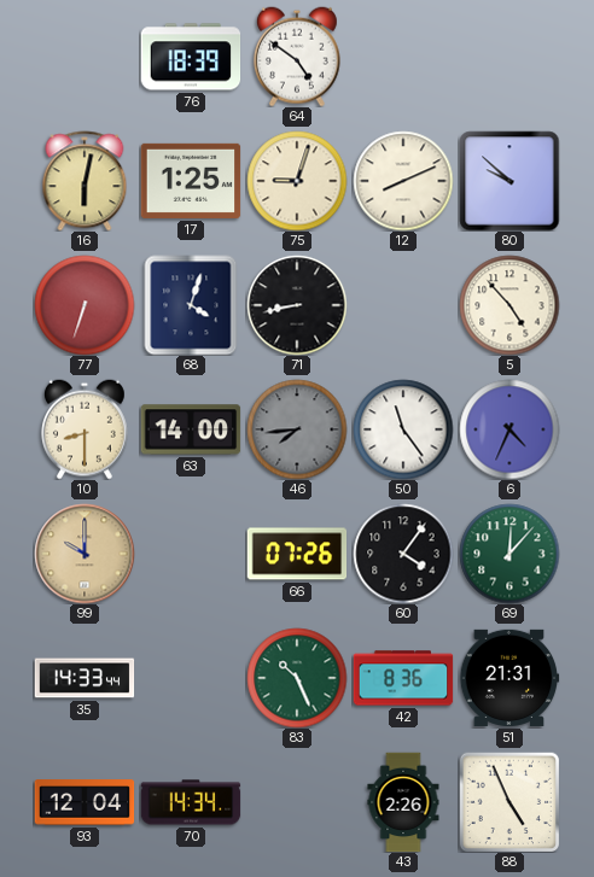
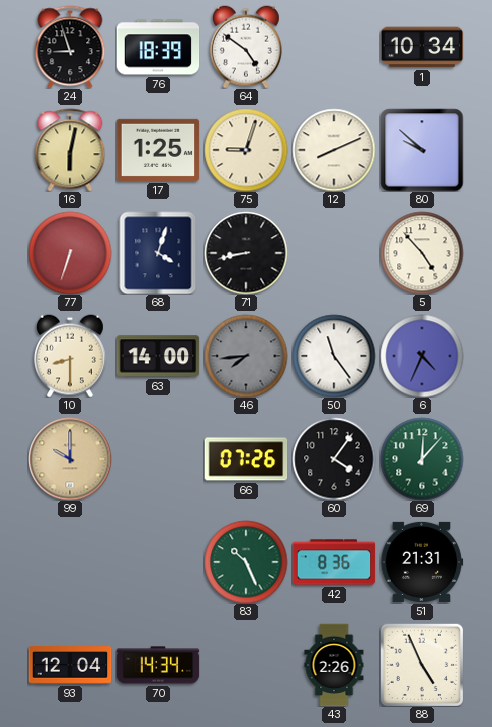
24: none -> 8:57
1: none -> 10:34
35: 14:33 -> none
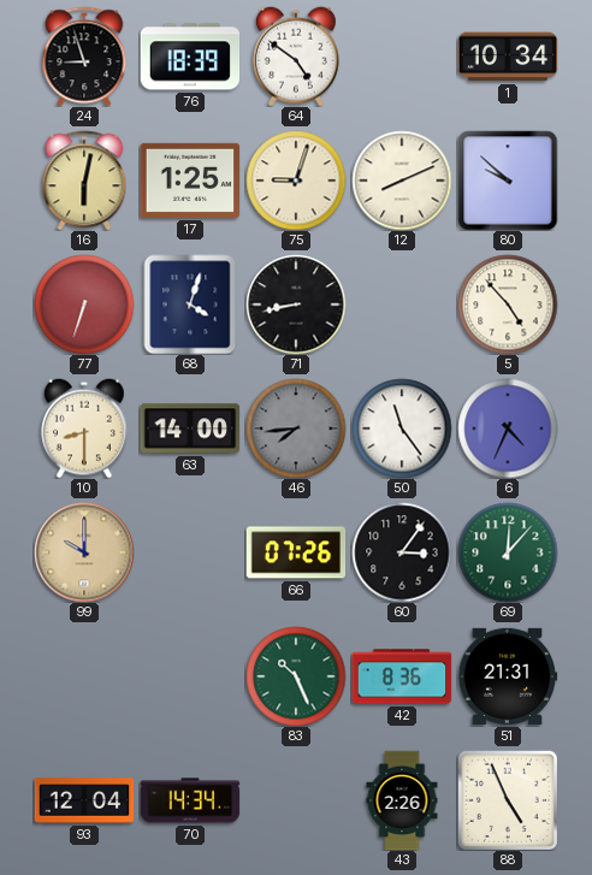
60: 4:06 -> 3:06
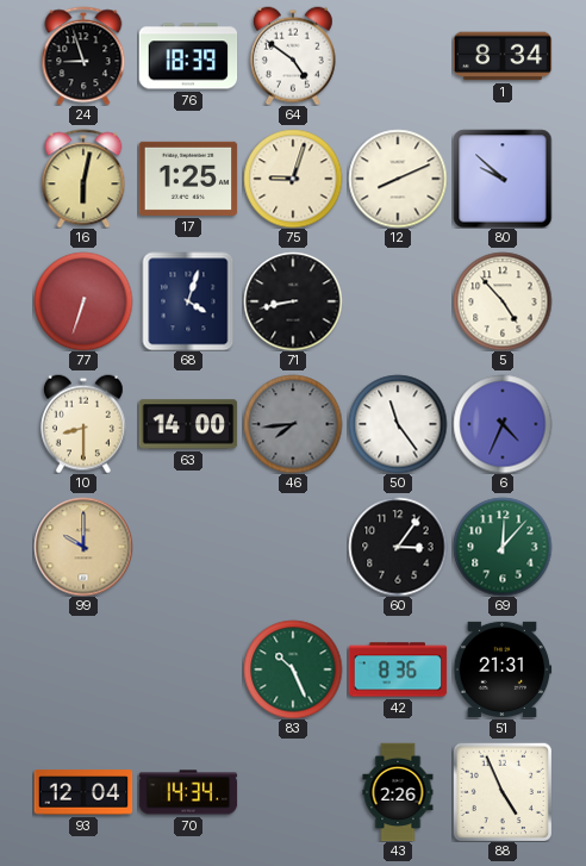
1: 10:34 -> 8:34
66: 07:26 -> none
